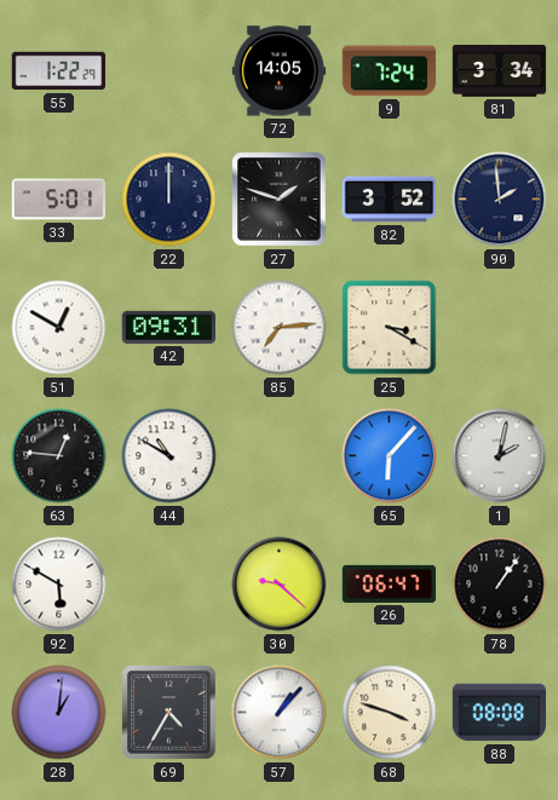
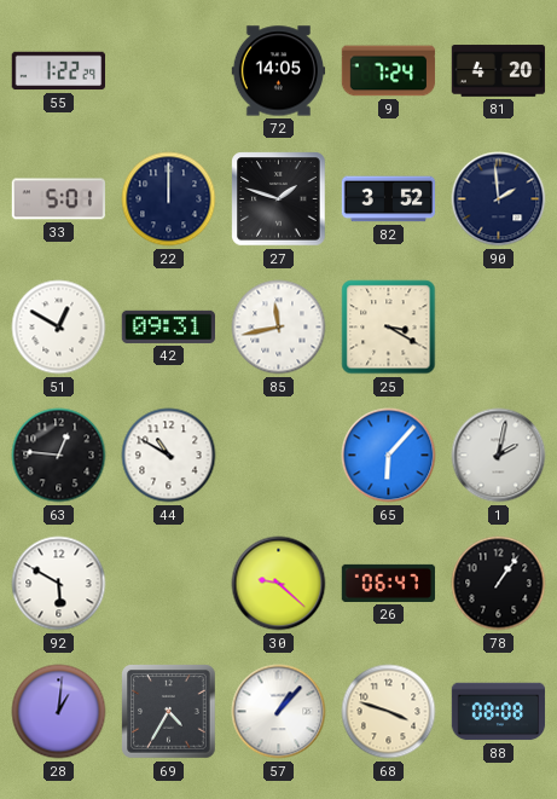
81: 3:34 -> 4:20
85: 7:14 -> 11:43
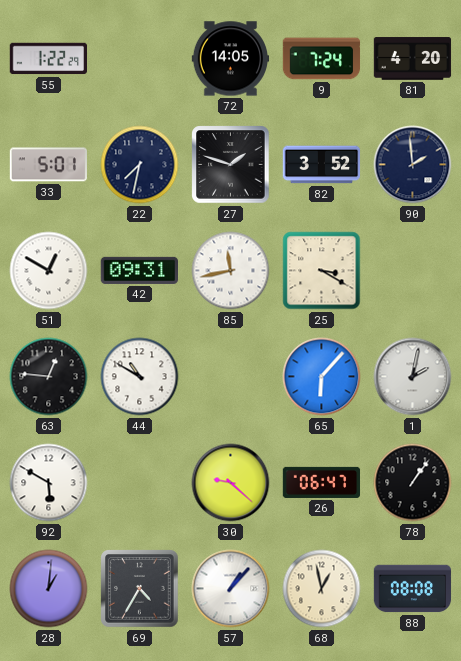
22: 12:00 -> 7:32
68: 3:48 -> 12:58
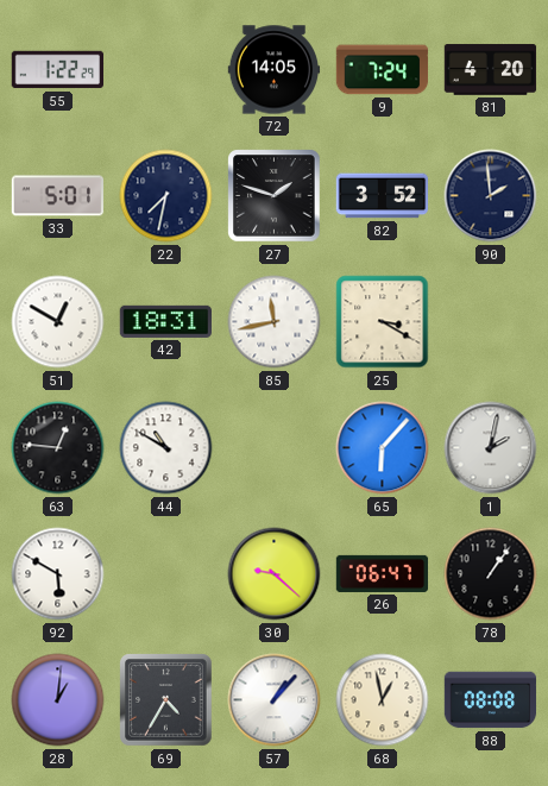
42: 09:31 -> 18:31
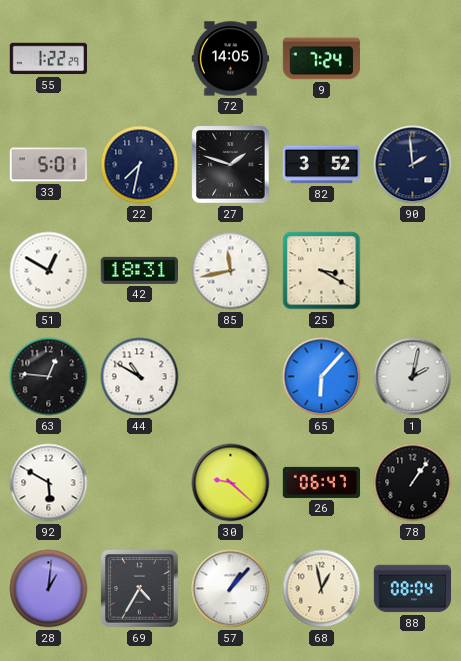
81: 4:20 -> none
88: 08:08 -> 08:04
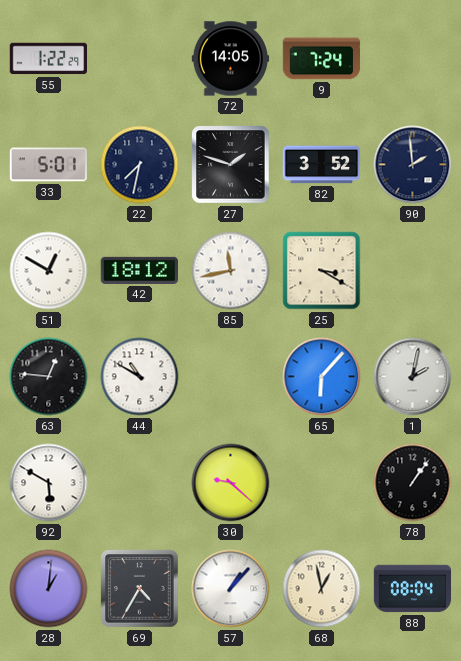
42: 18:31 -> 18:12
26: 06:47 -> none
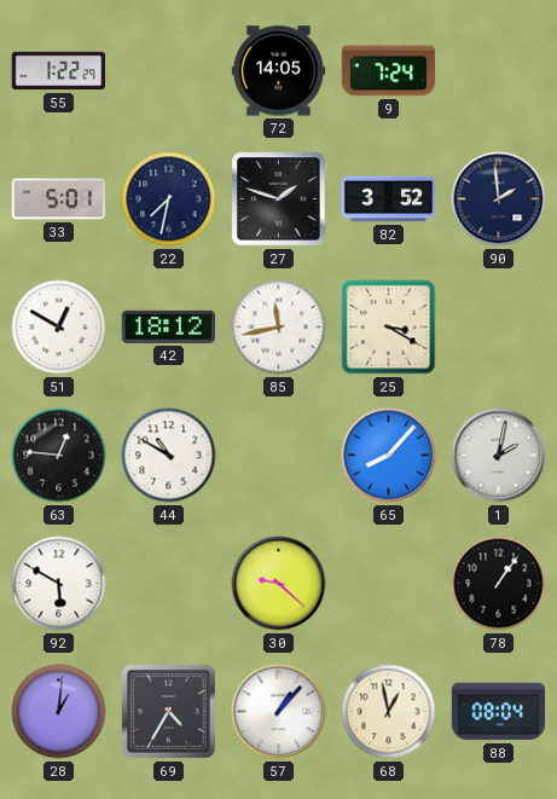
65: 6:07 -> 8:07
